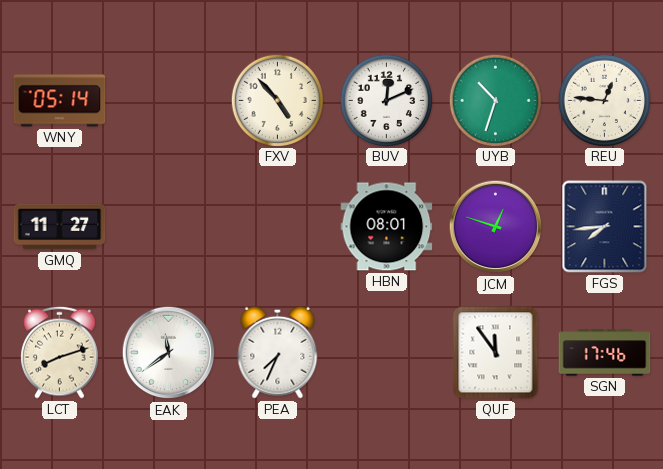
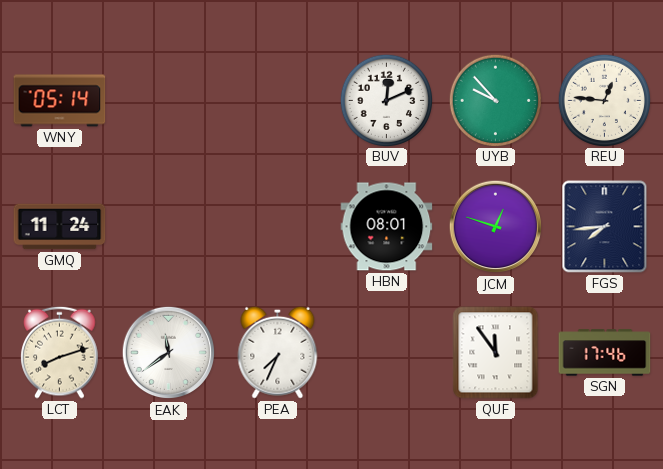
FXV: 4:53 -> none
UYB: 10:33 -> 9:53
GMQ: 11:27 -> 11:24
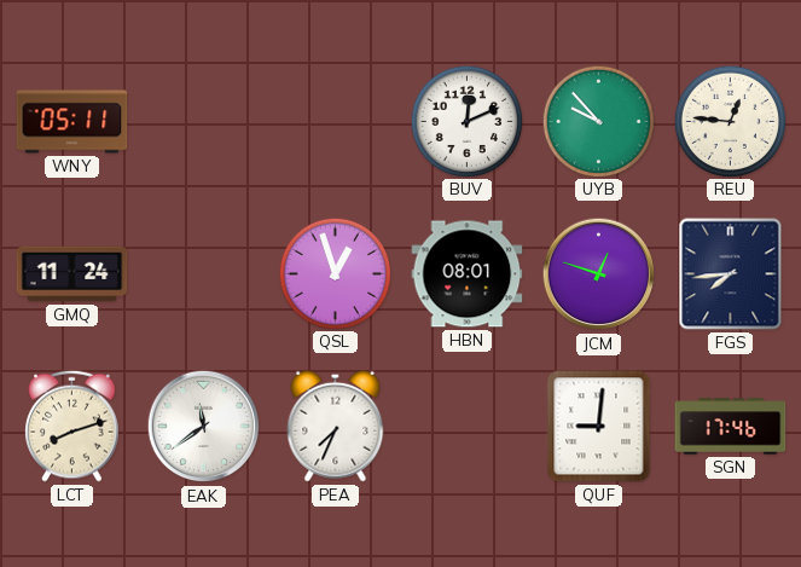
WNY: 05:14 -> 05:11
QSL: none -> 12:57
QUF: 11:54 -> 9:01
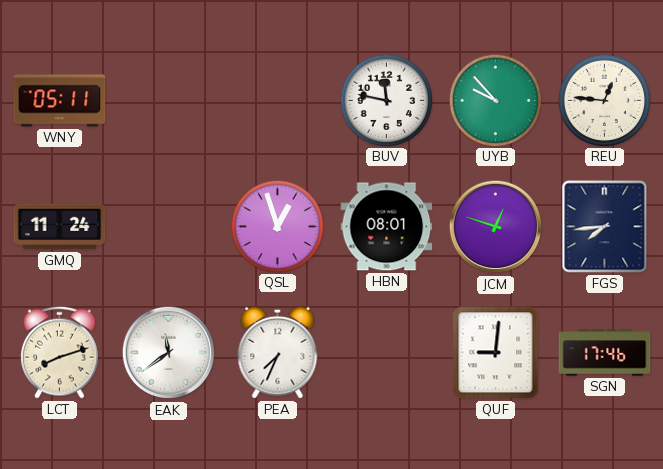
BUV: 12:11 -> 11:47
